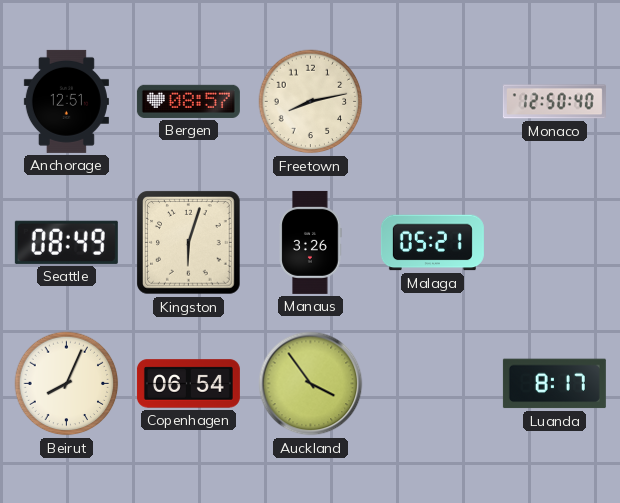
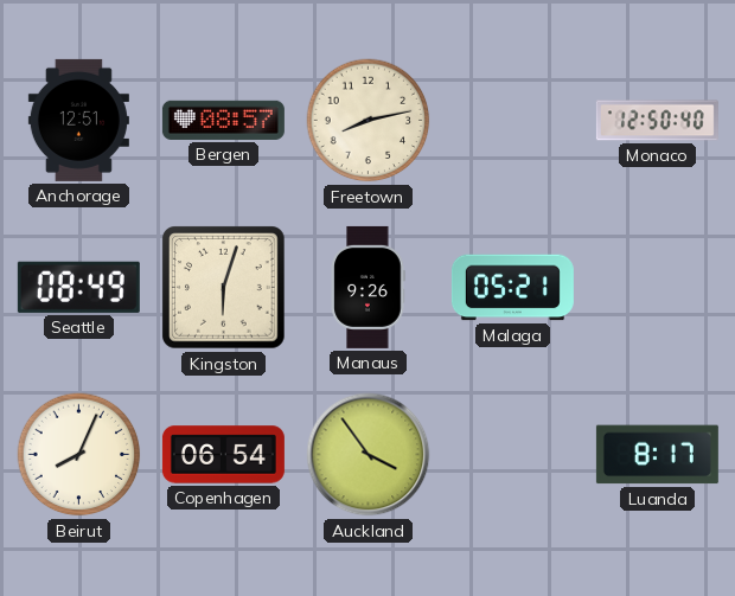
Manaus: 3:26 -> 9:26
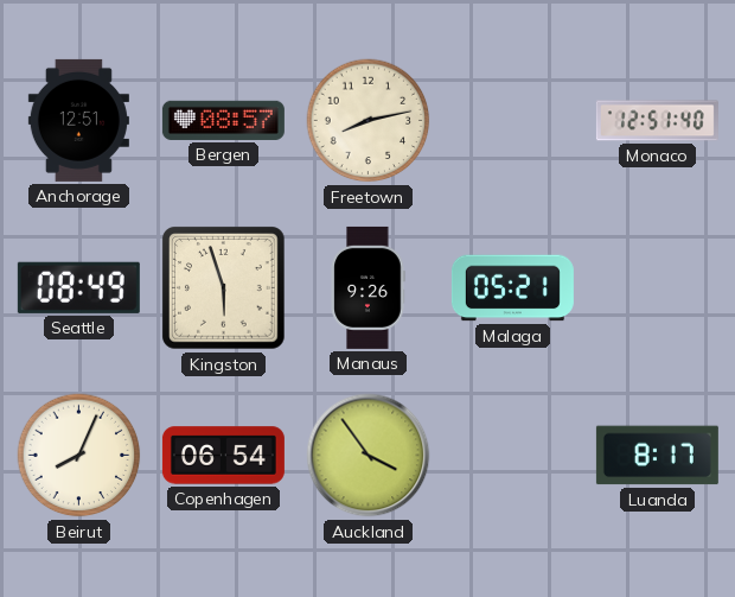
Monaco: 12:50 -> 12:51
Kingston: 6:03 -> 5:57
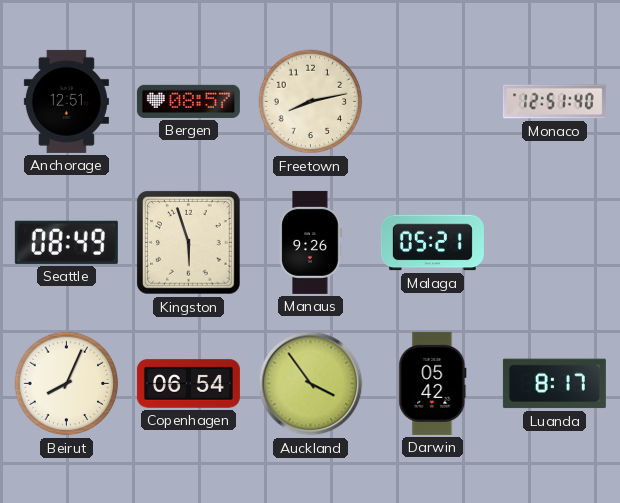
Darwin: none -> 05:42
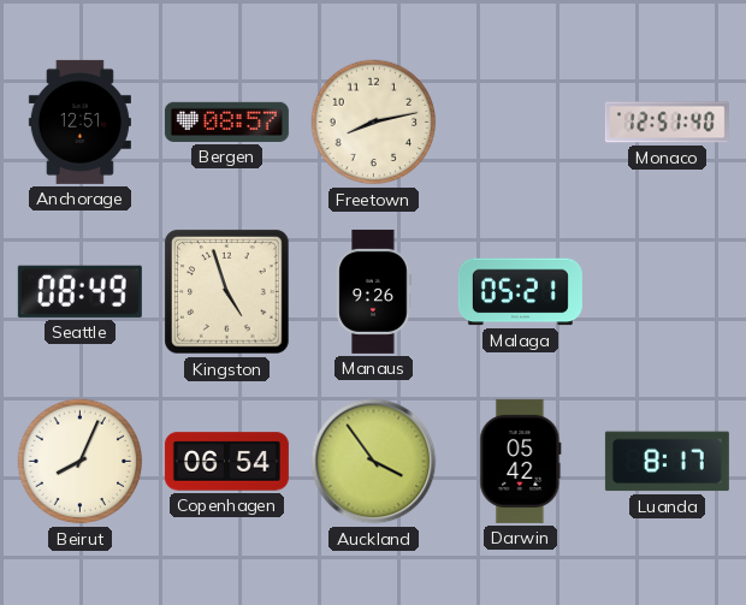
Kingston: 5:57 -> 4:57
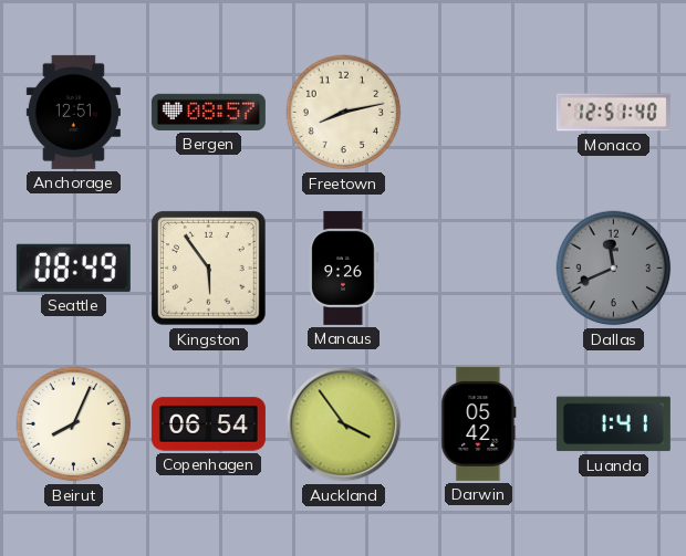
Kingston: 4:57 -> 5:54
Malaga: 05:21 -> none
Dallas: none -> 11:41
Luanda: 8:17 -> 1:41
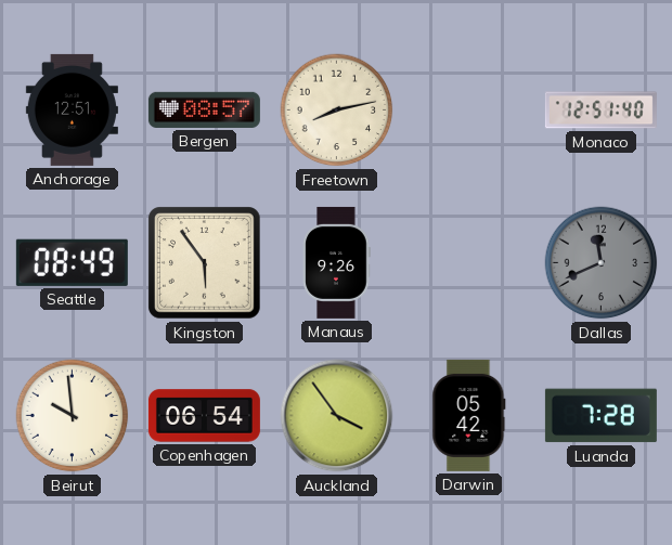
Beirut: 8:04 -> 9:59
Luanda: 1:41 -> 7:28
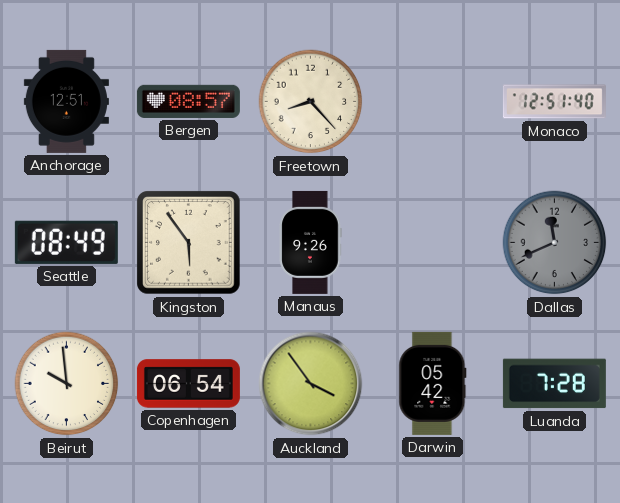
Freetown: 8:13 -> 8:23
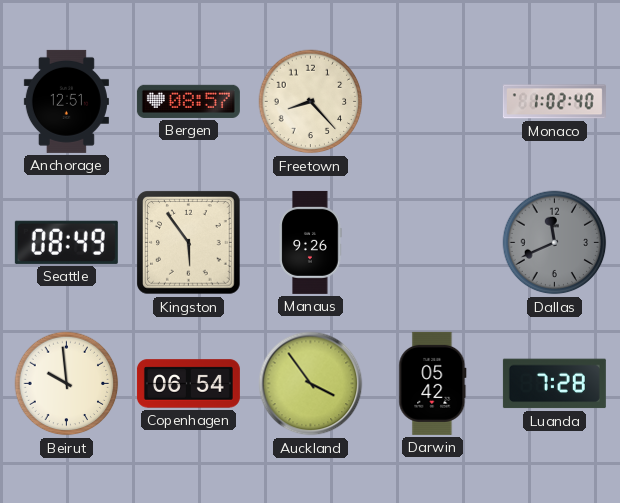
Monaco: 12:51 -> 1:02
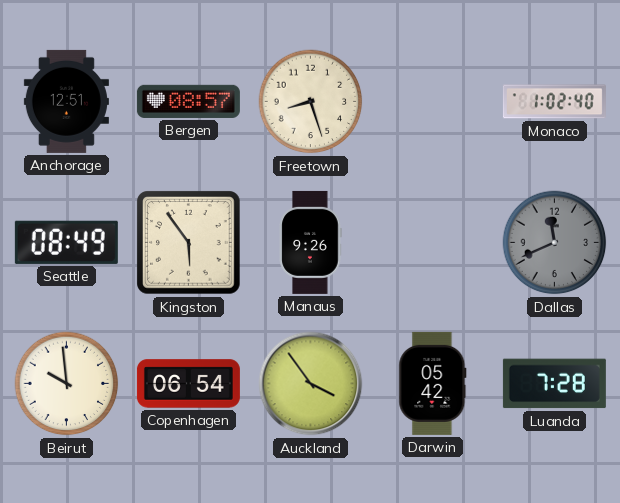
Freetown: 8:23 -> 8:27
